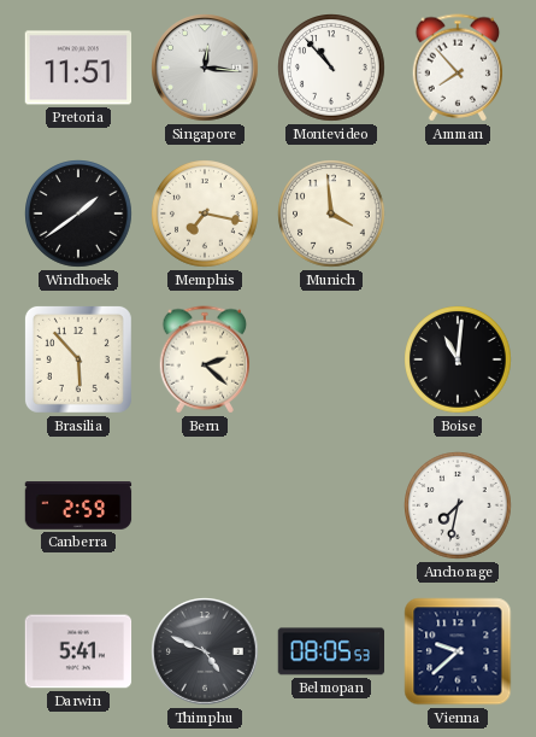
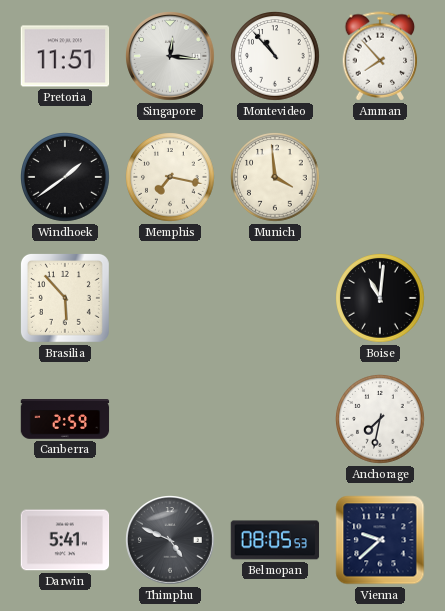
Bern: 2:22 -> none
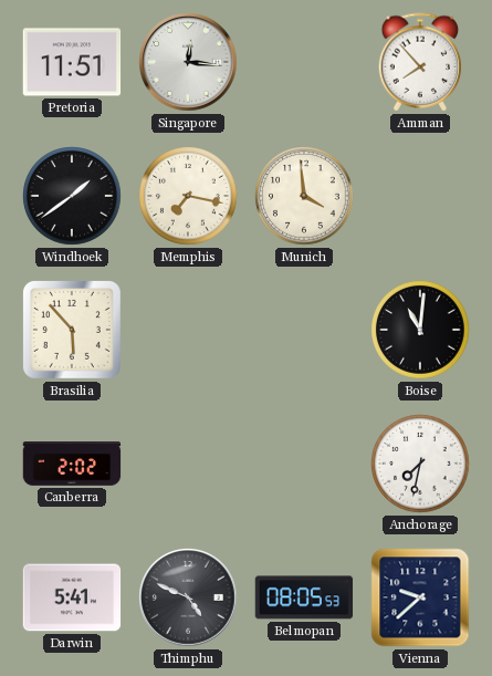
Montevideo: 10:53 -> none
Canberra: 2:59 -> 2:02
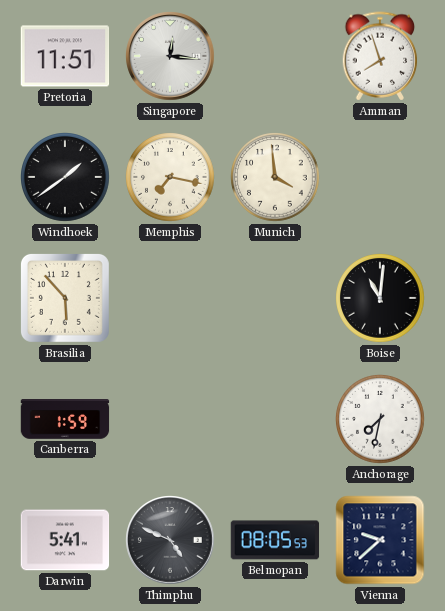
Amman: 7:53 -> 7:57
Canberra: 2:02 -> 1:59
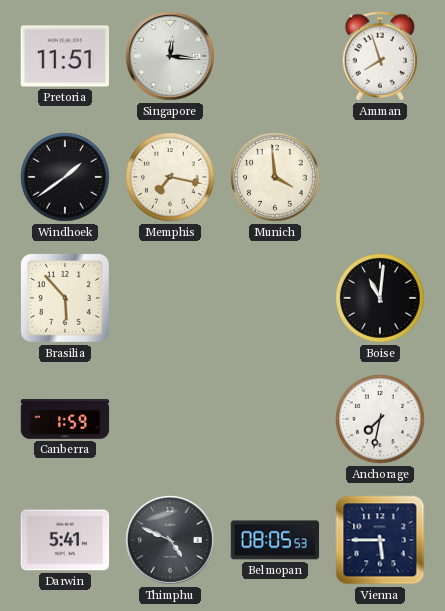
Vienna: 9:38 -> 5:45
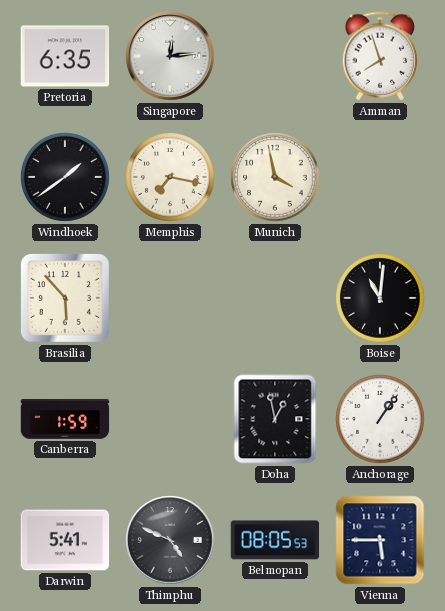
Pretoria: 11:51 -> 6:35
Singapore: 12:16 -> 12:14
Munich: 3:59 -> 3:58
Doha: none -> 12:58
Anchorage: 7:32 -> 1:06
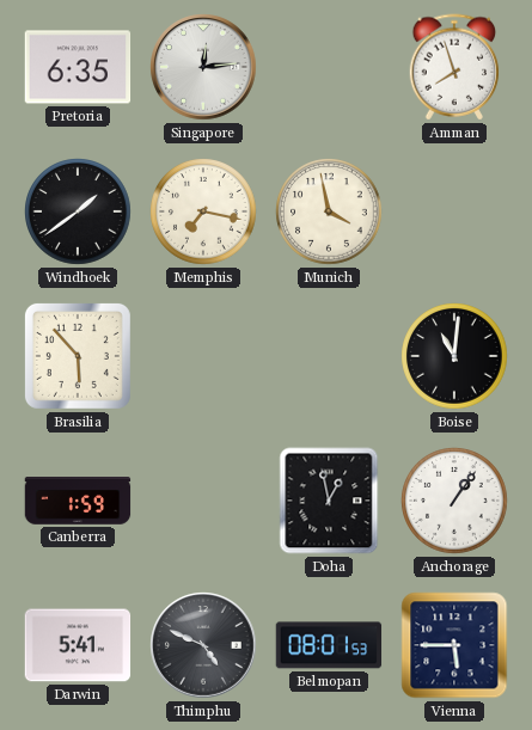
Belmopan: 08:05 -> 08:01
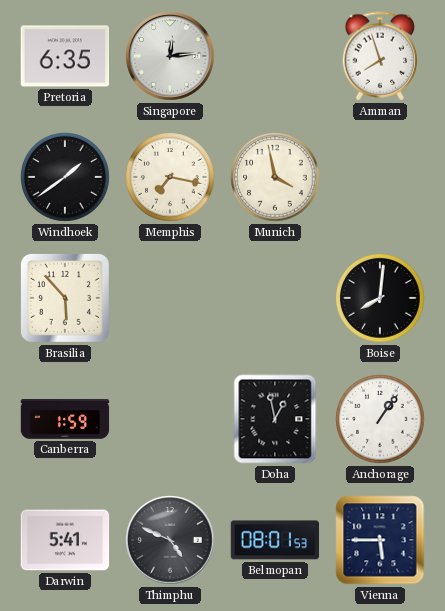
Boise: 11:01 -> 8:01
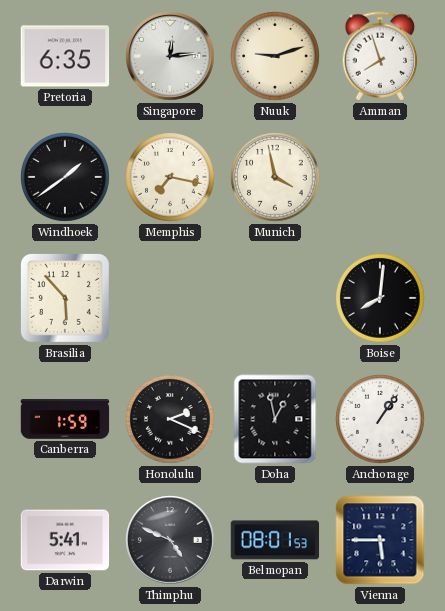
Nuuk: none -> 9:12
Honolulu: none -> 2:19
